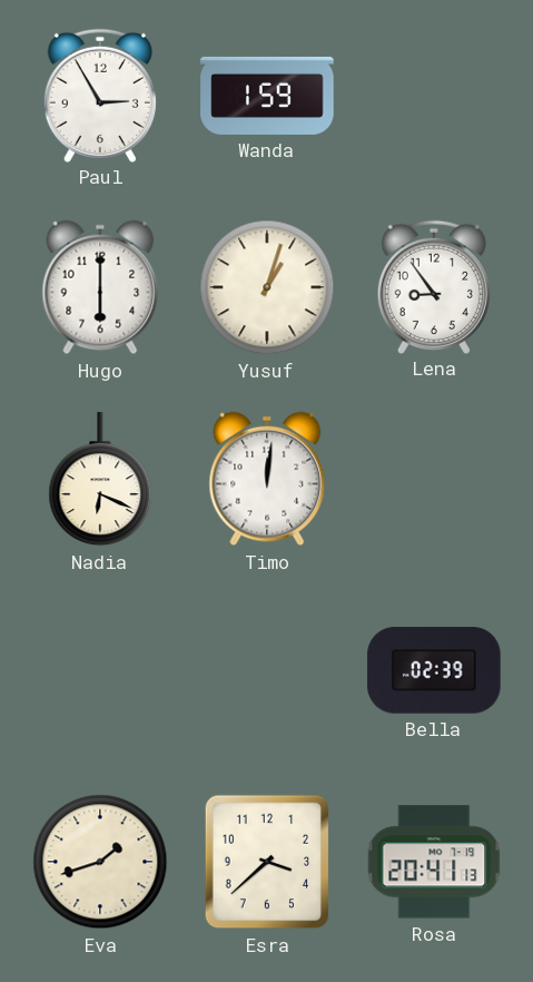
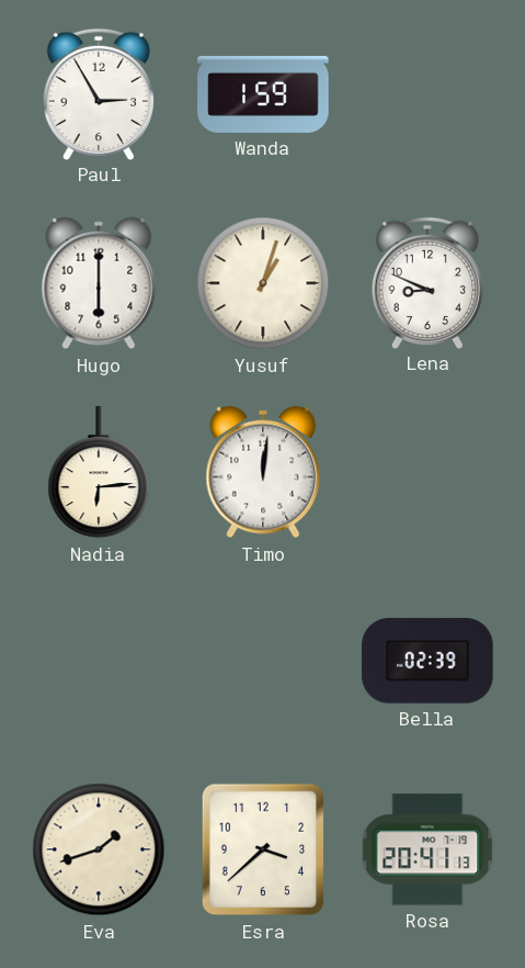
Lena: 8:54 -> 8:49
Nadia: 6:19 -> 6:14
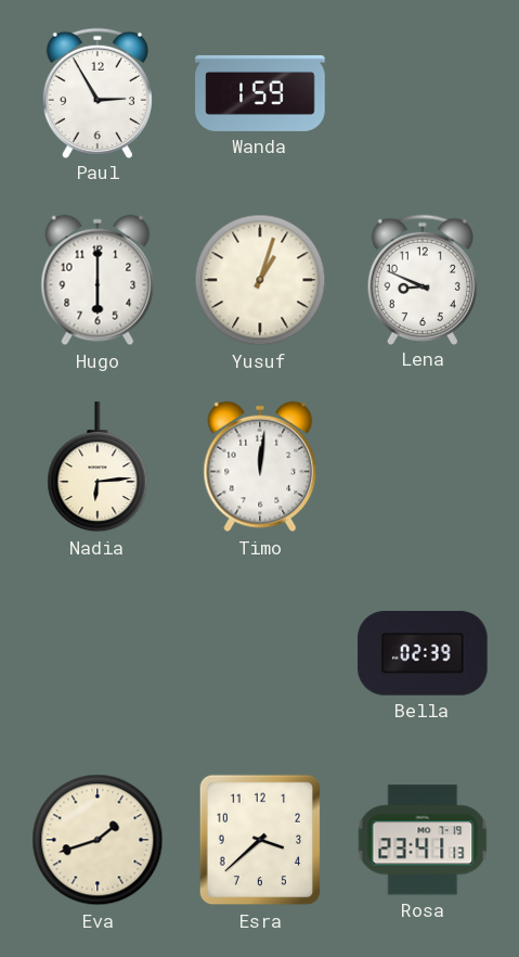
Rosa: 20:41 -> 23:41
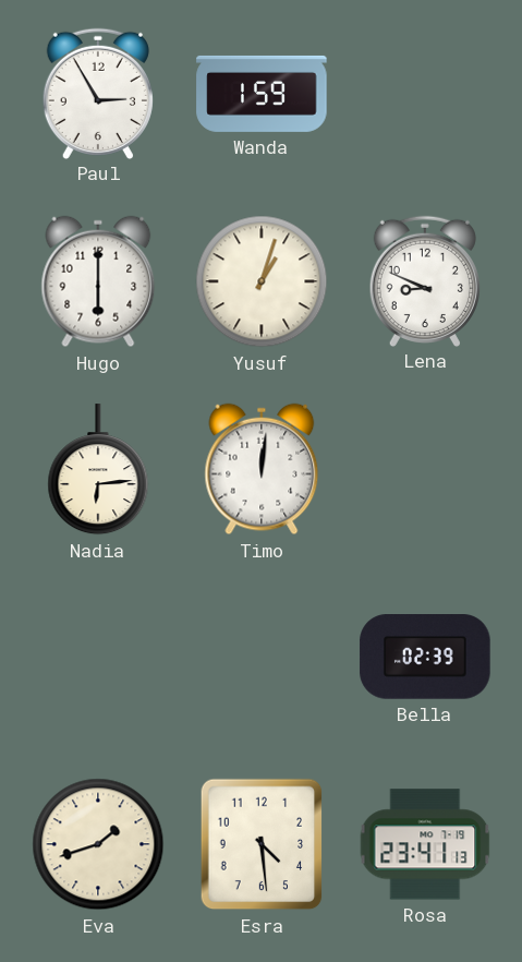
Esra: 3:38 -> 4:29
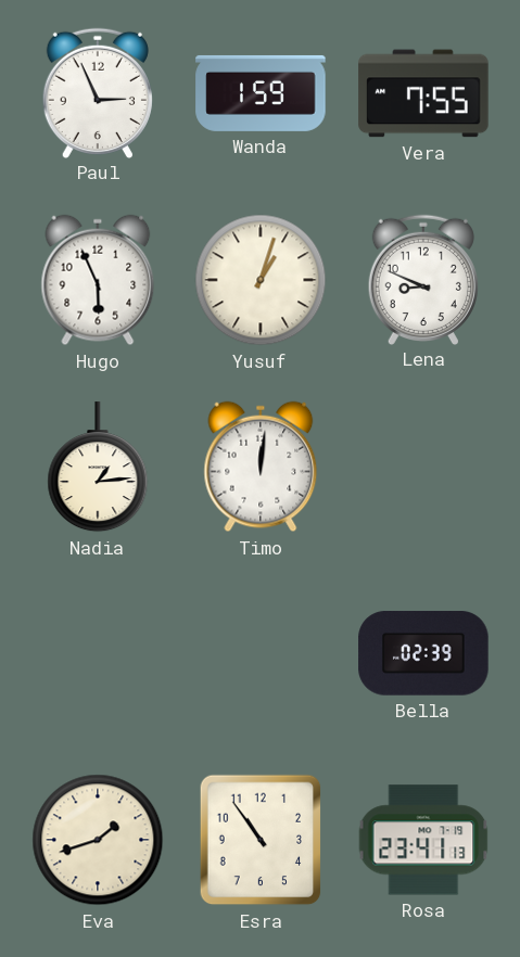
Paul: 2:55 -> 2:56
Vera: none -> 7:55
Hugo: 6:00 -> 5:56
Nadia: 6:14 -> 1:14
Esra: 4:29 -> 10:54
